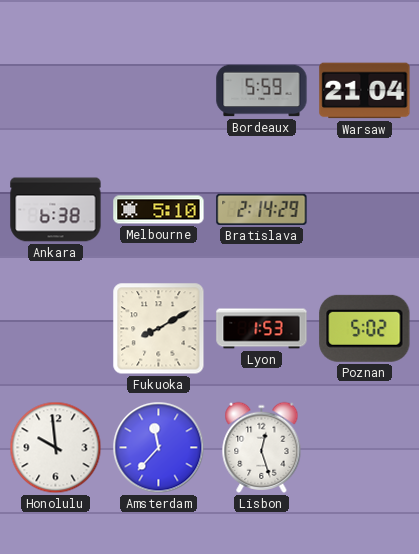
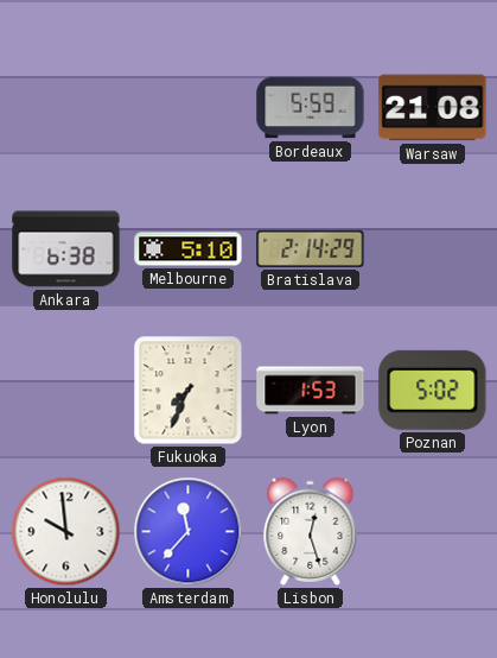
Warsaw: 21:04 -> 21:08
Fukuoka: 8:10 -> 7:34
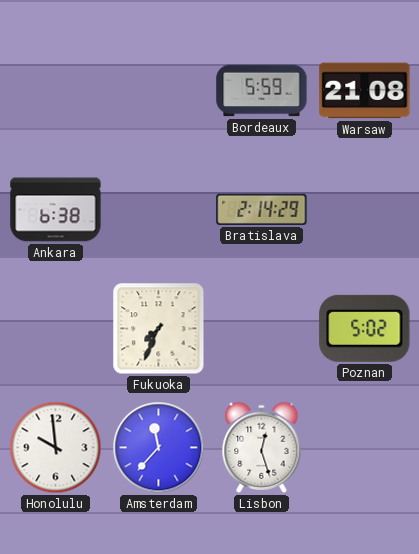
Melbourne: 5:10 -> none
Lyon: 1:53 -> none
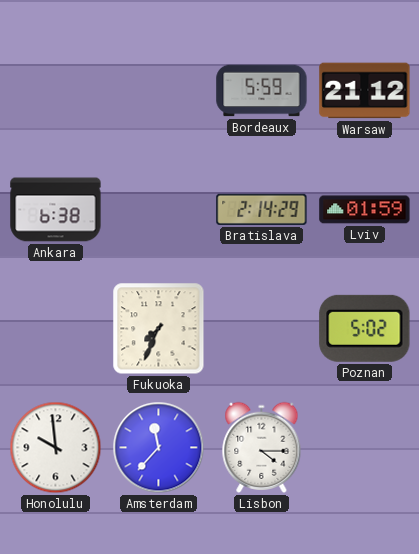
Warsaw: 21:08 -> 21:12
Lviv: none -> 01:59
Lisbon: 12:27 -> 4:15
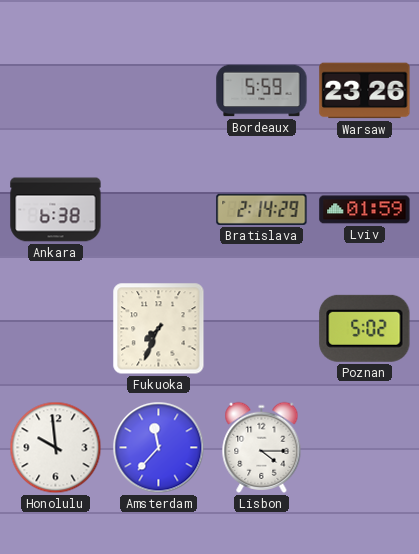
Warsaw: 21:12 -> 23:26
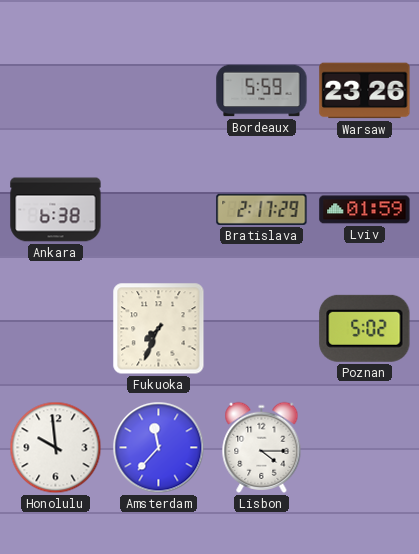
Bratislava: 2:14 -> 2:17
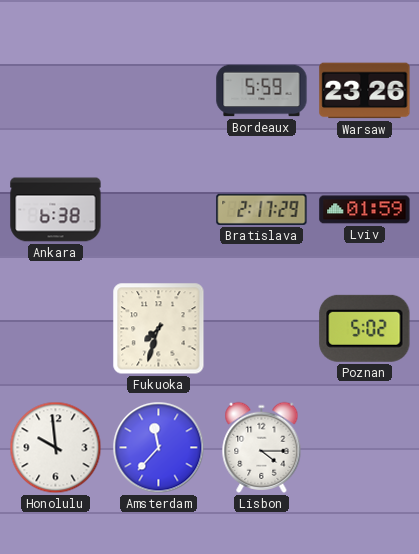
Fukuoka: 7:34 -> 7:33
